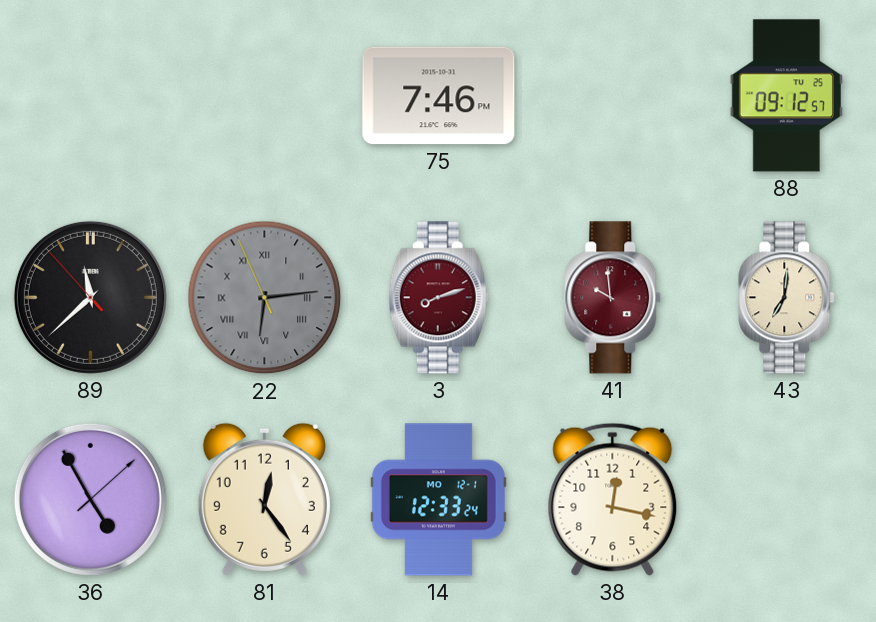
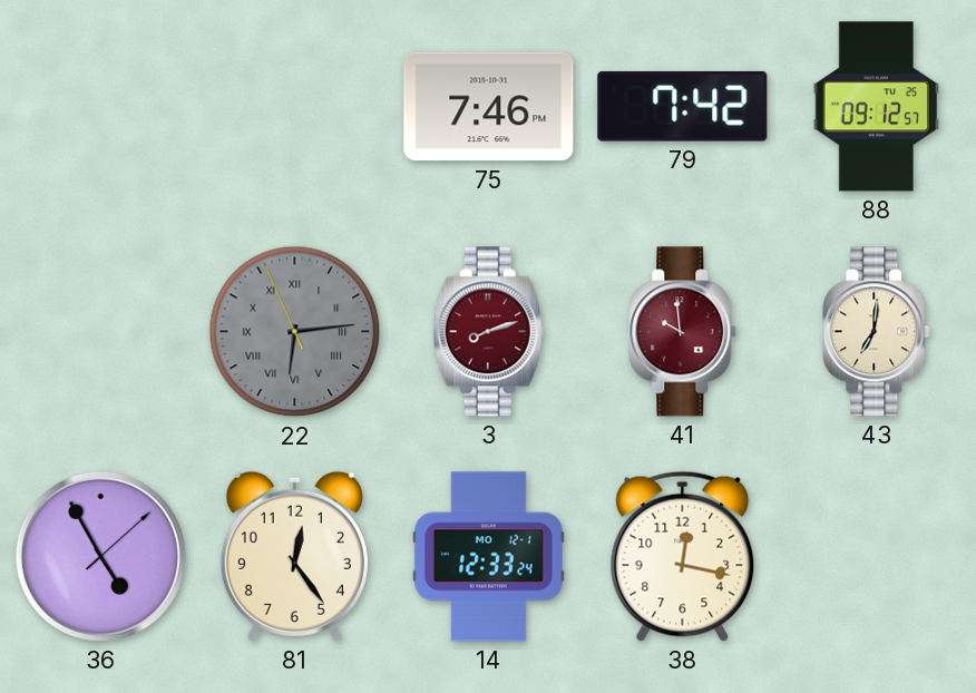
79: none -> 7:42
89: 11:37 -> none
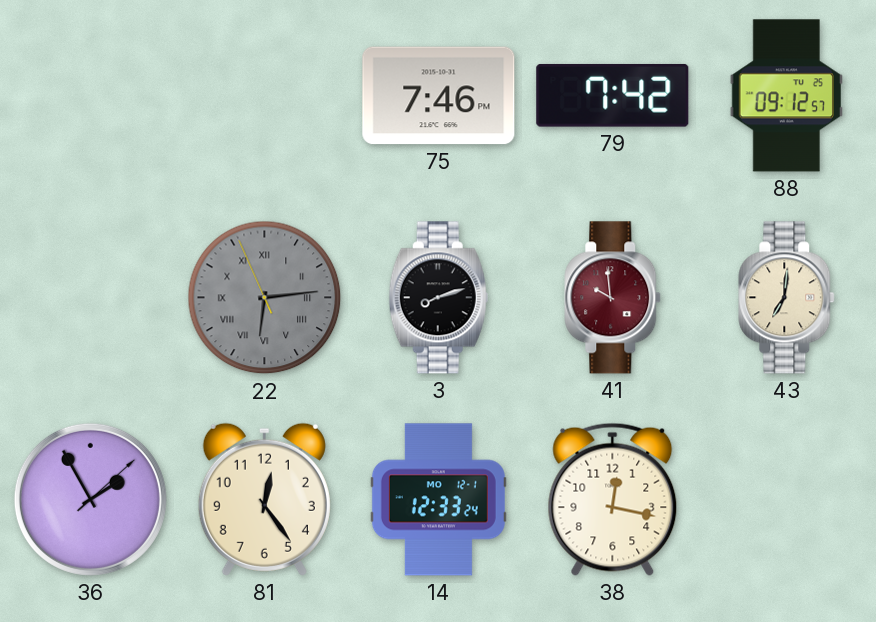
3 dial: burgundy -> black
36: 4:55 -> 1:55
